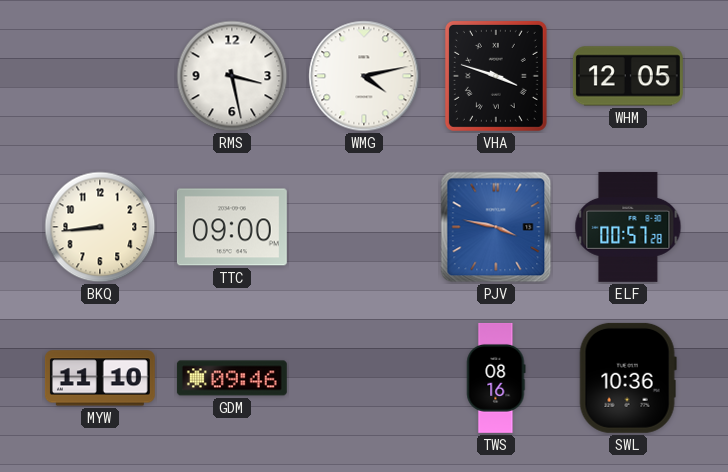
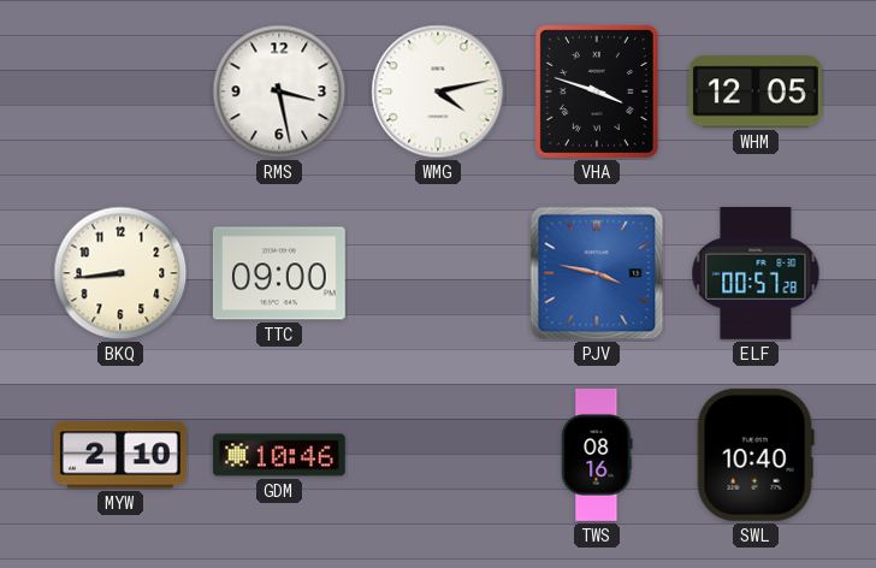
MYW: 11:10 -> 2:10
GDM: 09:46 -> 10:46
SWL: 10:36 -> 10:40
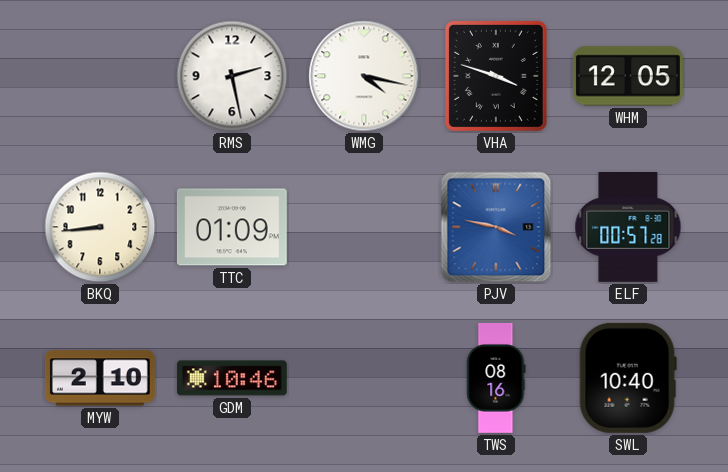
RMS: 3:28 -> 2:28
WMG: 4:13 -> 4:17
TTC: 09:00 -> 01:09
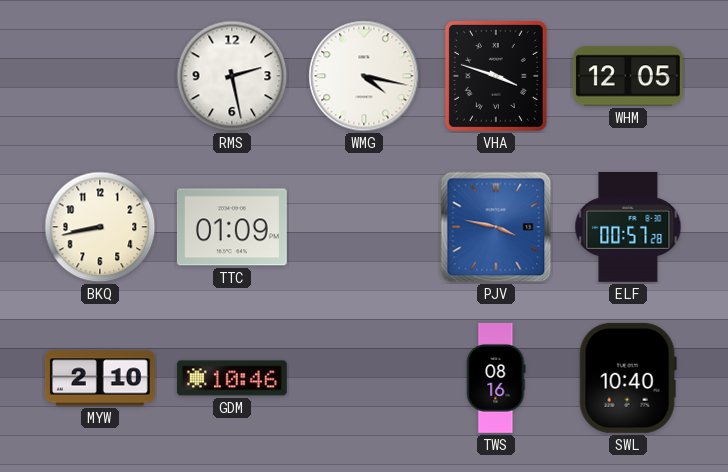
BKQ: 8:44 -> 8:43
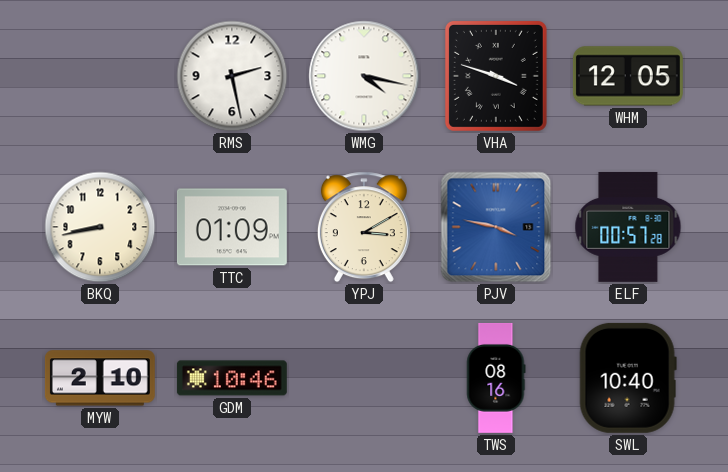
YPJ: none -> 3:10
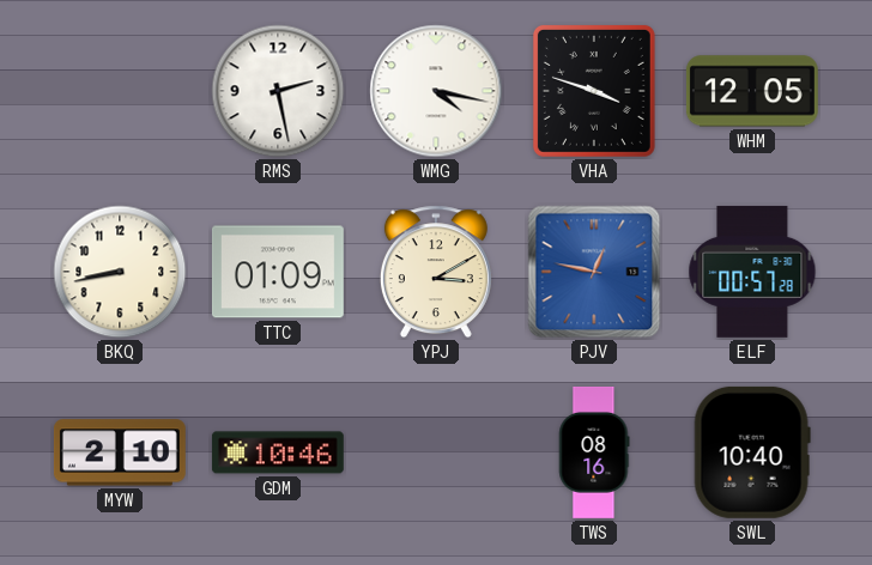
PJV: 3:47 -> 12:47
